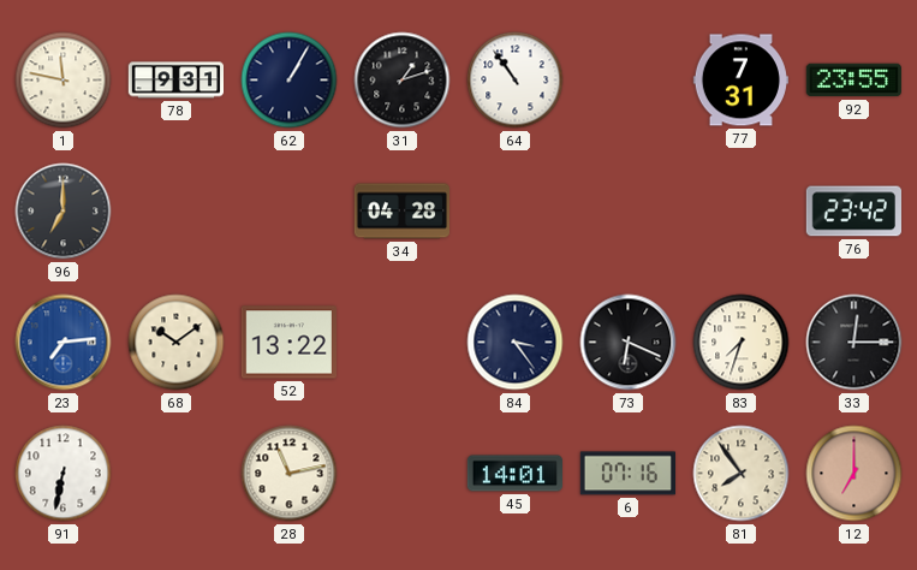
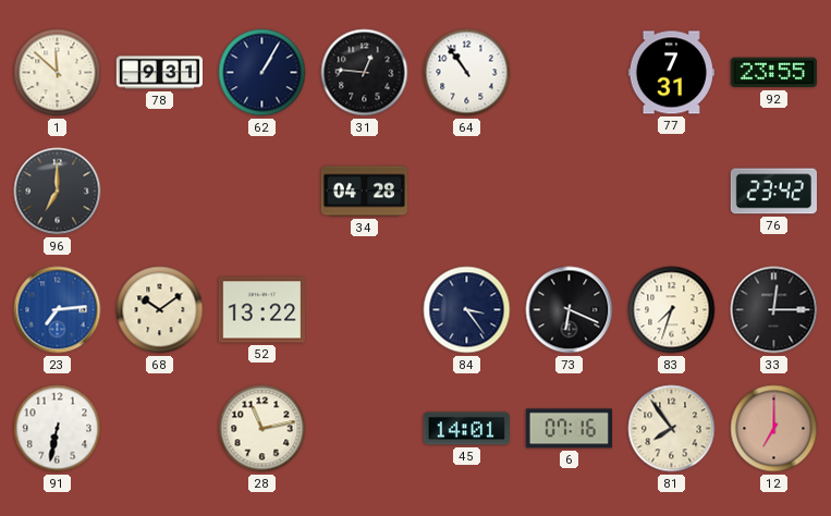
1: 11:47 -> 11:52
31: 1:12 -> 12:46
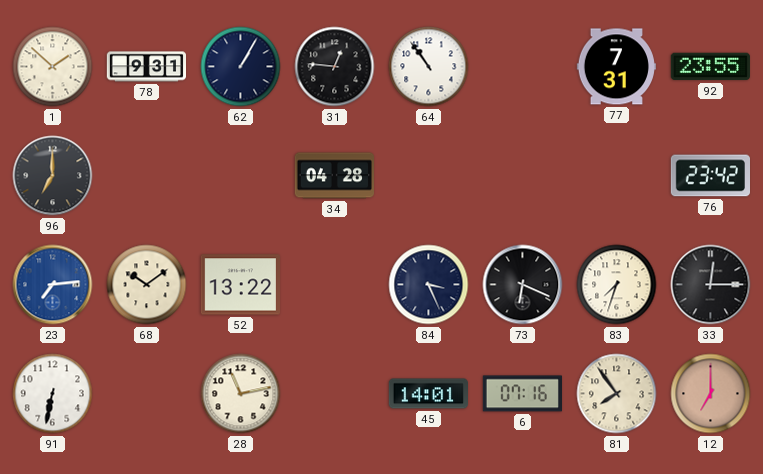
1: 11:52 -> 1:52
84: 3:24 -> 3:26
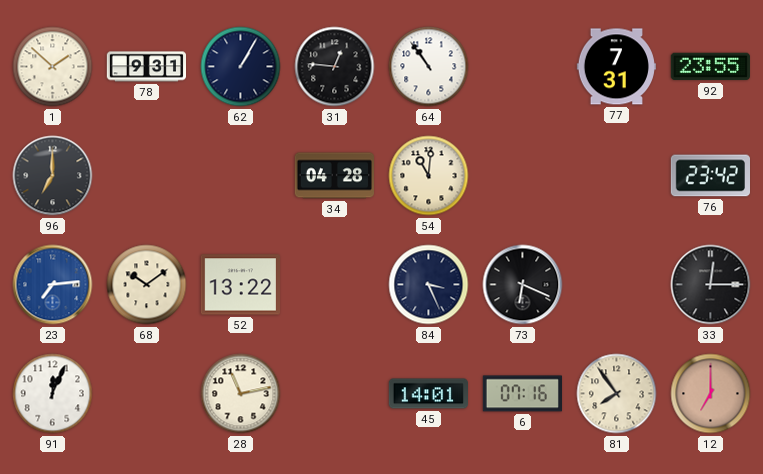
54: none -> 11:01
83: 7:33 -> none
91: 6:32 -> 12:04
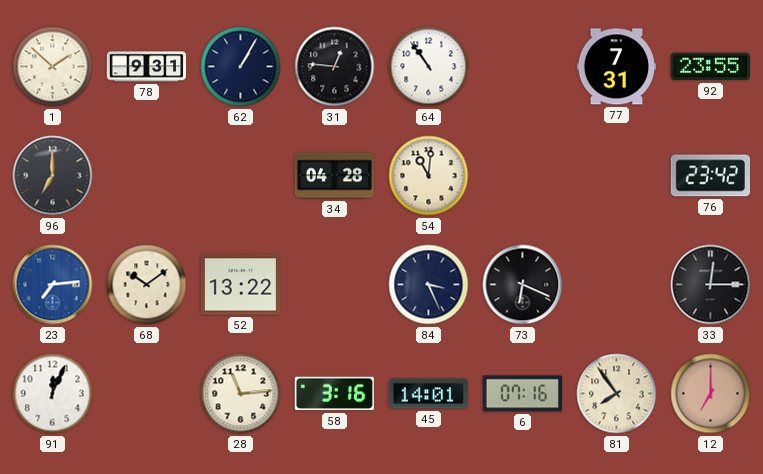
28: 11:13 -> 11:14
58: none -> 3:16
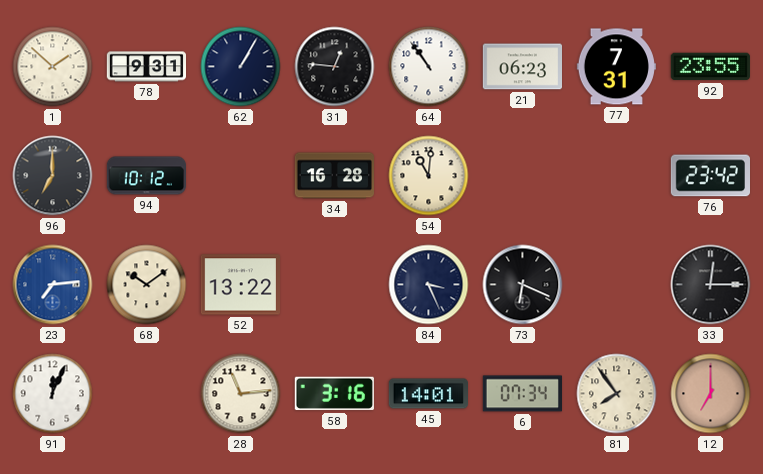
21: none -> 06:23
94: none -> 10:12
34: 04:28 -> 16:28
6: 07:16 -> 07:34
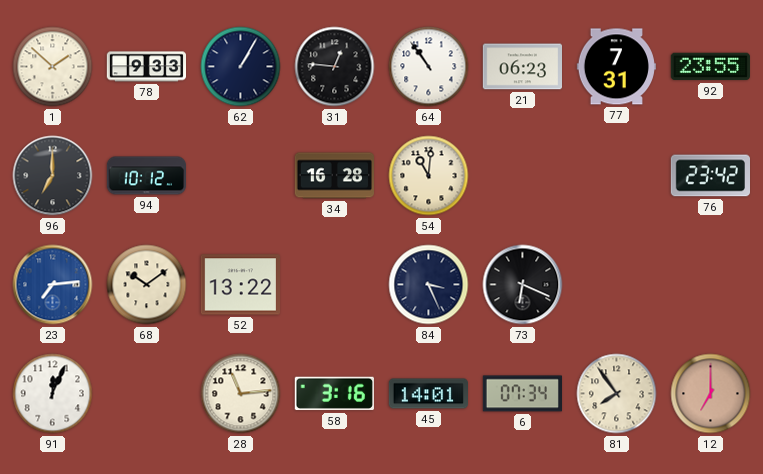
78: 9:31 -> 9:33
33: 12:15 -> none
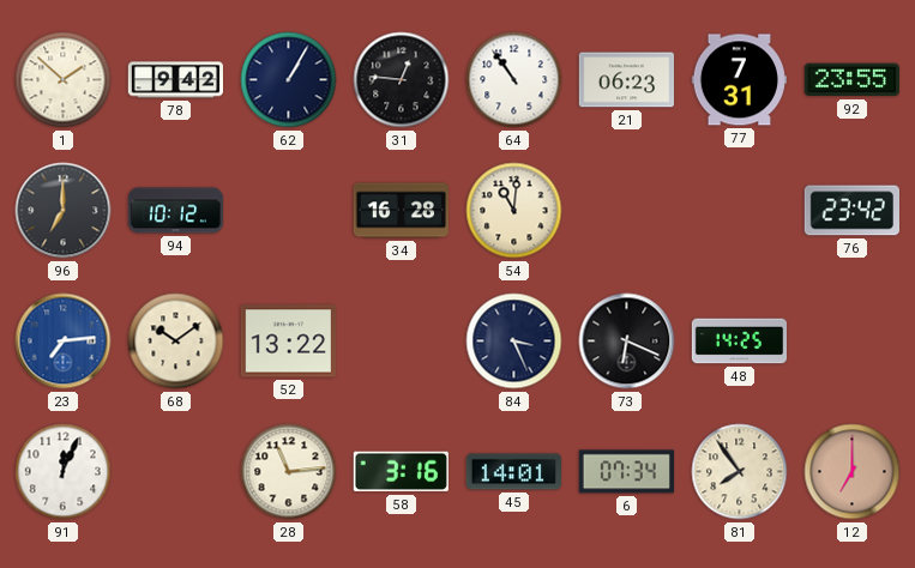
78: 9:33 -> 9:42
48: none -> 14:25
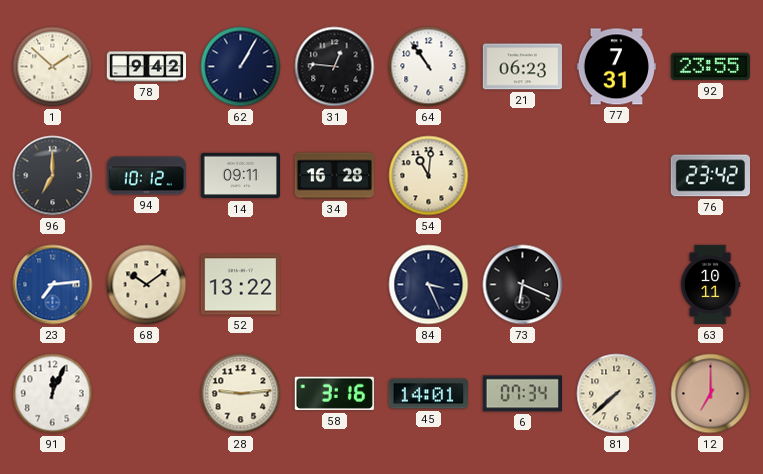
14: none -> 09:11
48: 14:25 -> none
63: none -> 10:11
28: 11:14 -> 9:14
81: 7:54 -> 7:38
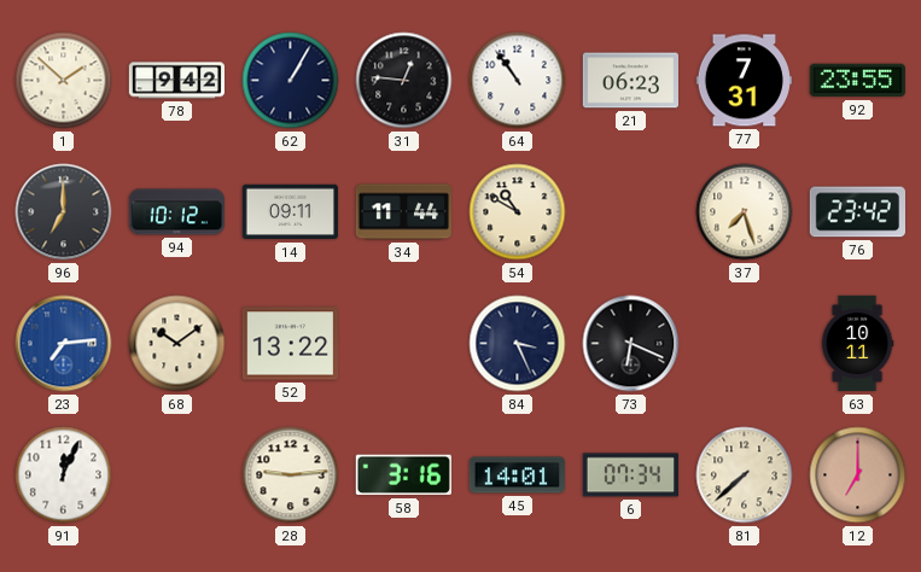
34: 16:28 -> 11:44
54: 11:01 -> 10:50
37: none -> 7:27
